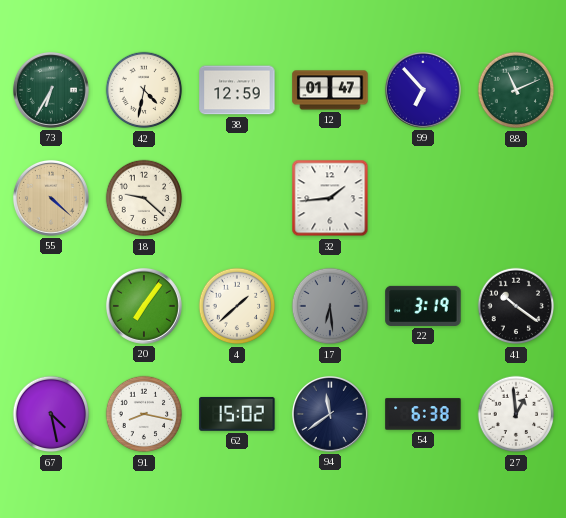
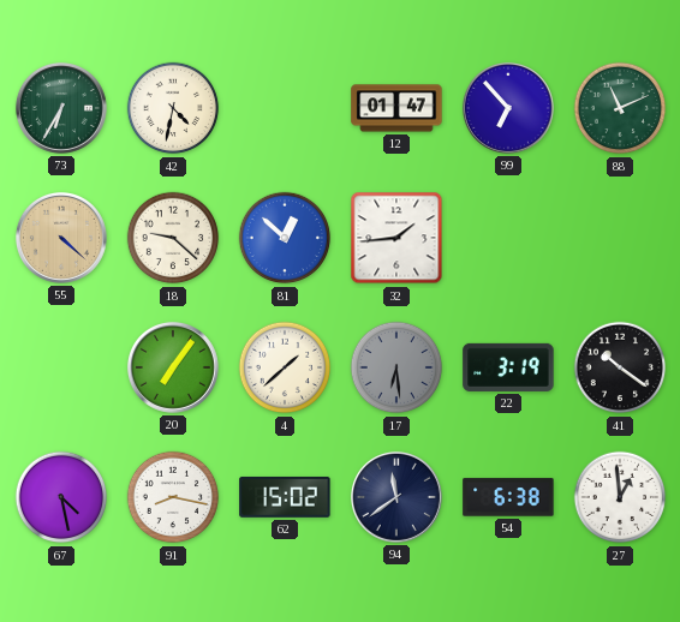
38: 12:59 -> none
81: none -> 12:52
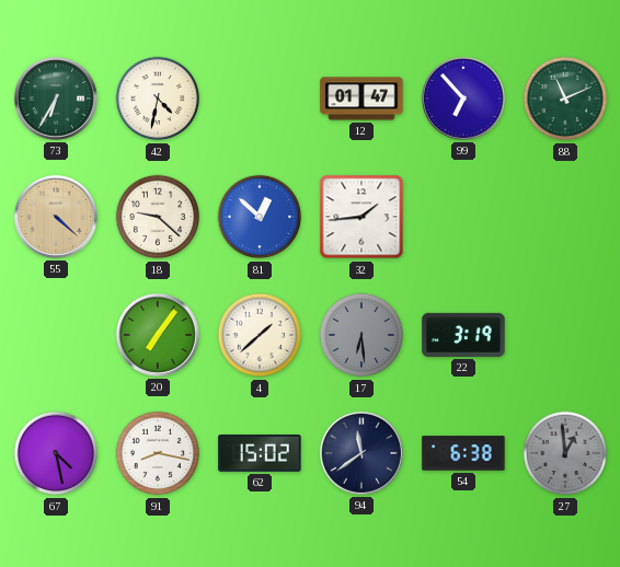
41: 10:21 -> none
27 dial: white -> grey
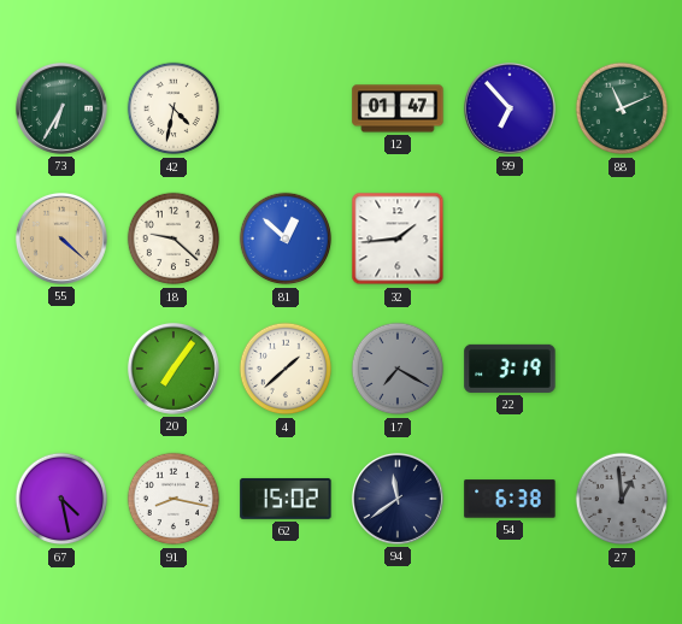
17: 6:29 -> 7:20
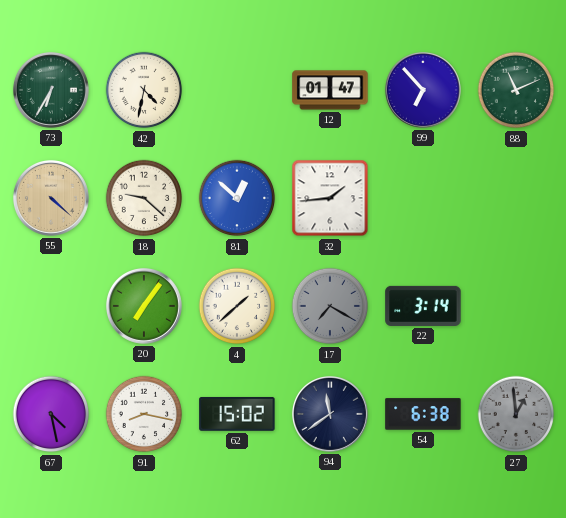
22: 3:19 -> 3:14
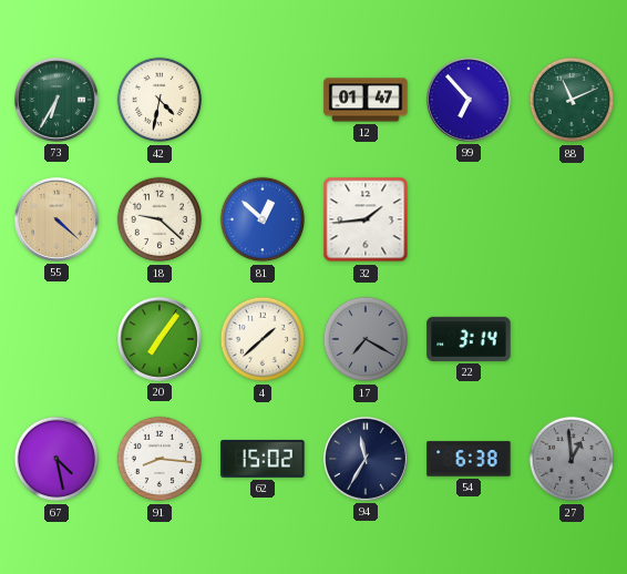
91: 8:17 -> 8:16
94: 11:39 -> 11:35
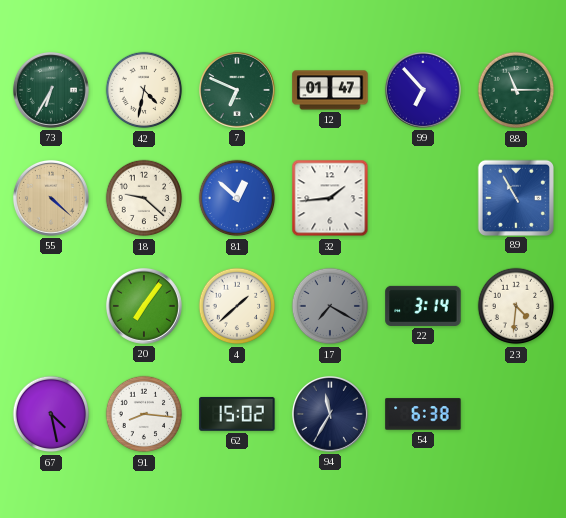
7: none -> 6:49
88: 11:11 -> 11:15
89: none -> 10:55
23: none -> 4:31
27: 12:59 -> none
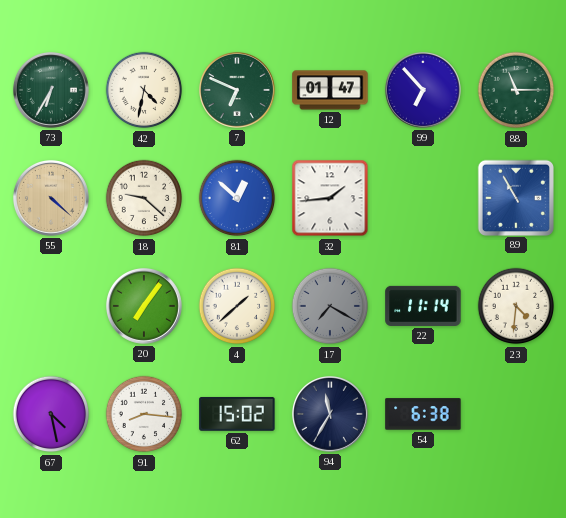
22: 3:14 -> 11:14
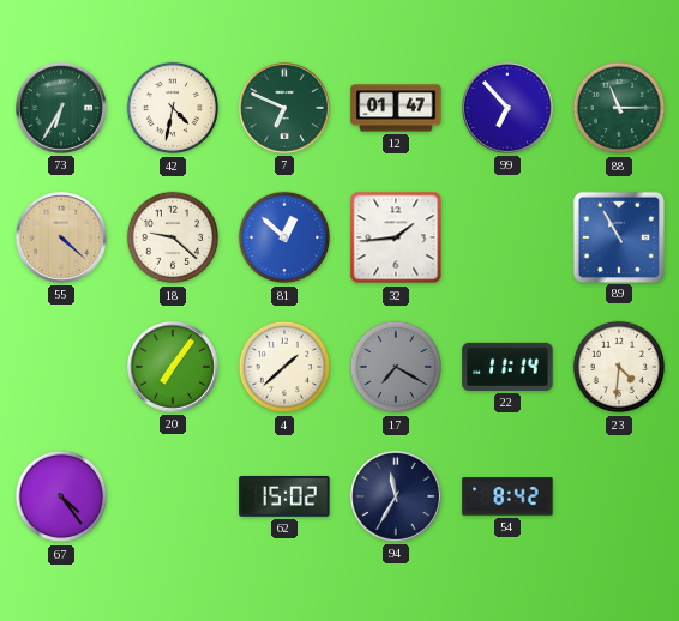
67: 4:28 -> 4:24
91: 8:16 -> none
54: 6:38 -> 8:42
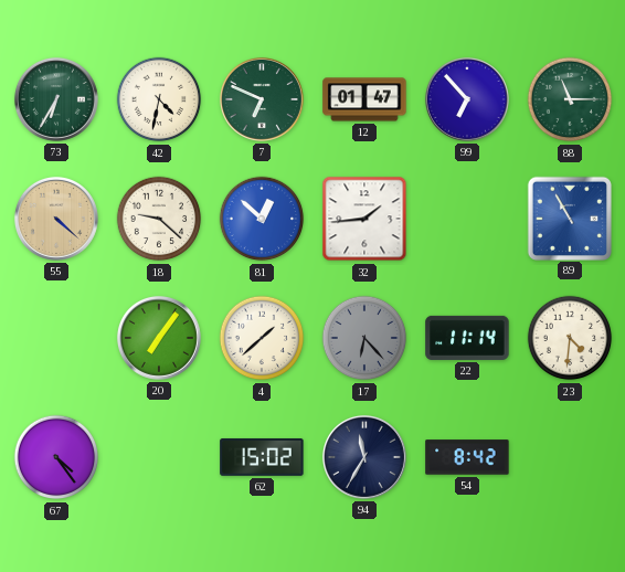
17: 7:20 -> 6:23
